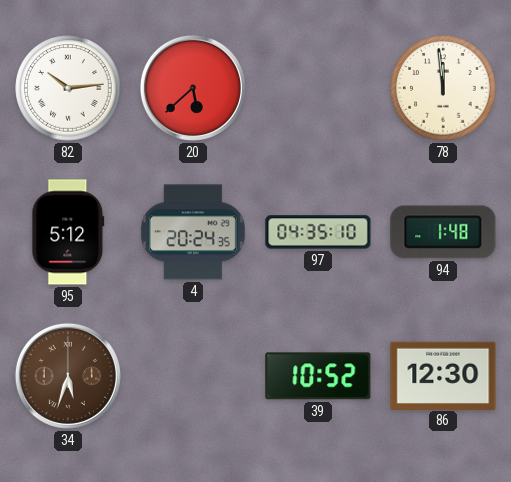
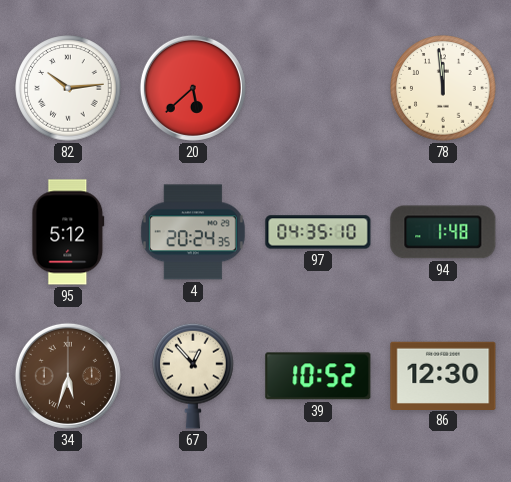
67: none -> 12:53
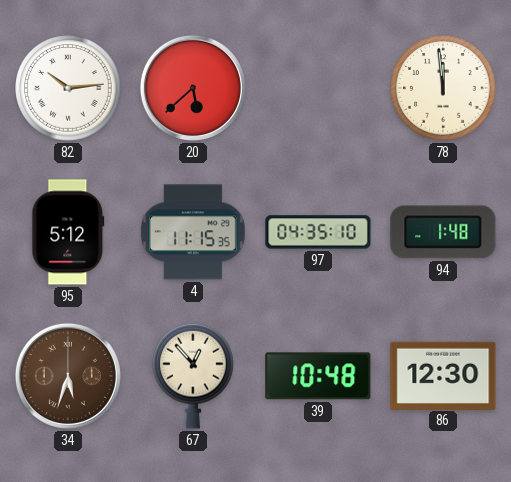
4: 20:24 -> 11:15
39: 10:52 -> 10:48
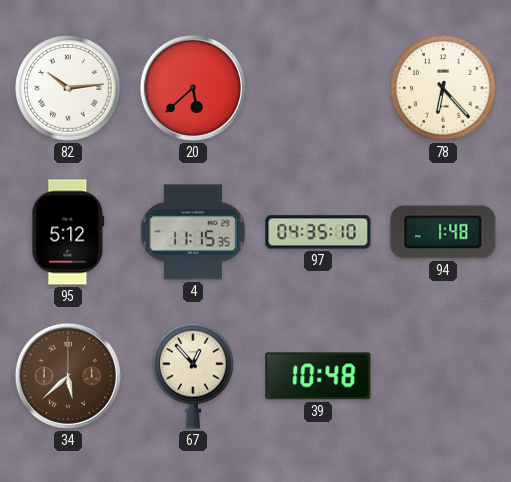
78: 11:59 -> 6:23
34: 5:33 -> 5:38
86: 12:30 -> none
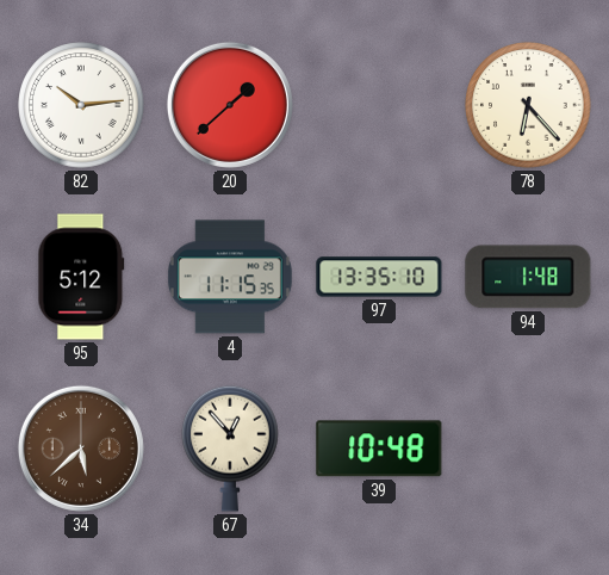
20: 5:38 -> 1:38
97: 04:35 -> 13:35
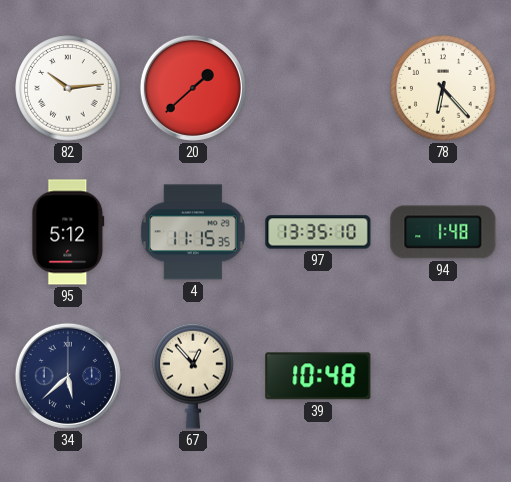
34 dial: brown -> navy
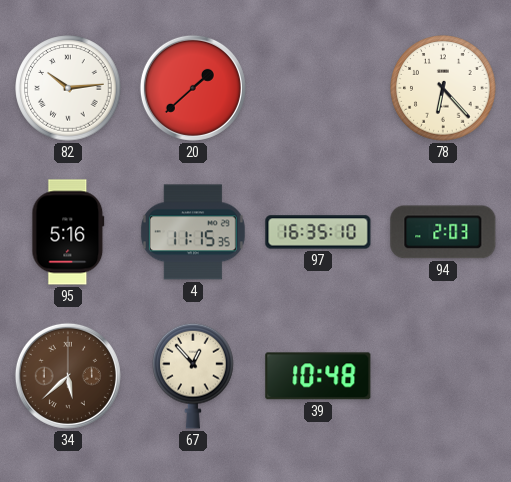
95: 5:12 -> 5:16
97: 13:35 -> 16:35
94: 1:48 -> 2:03
34 dial: navy -> brown
